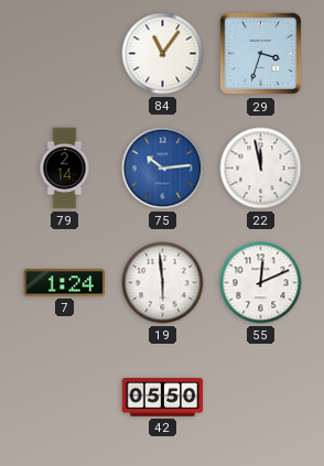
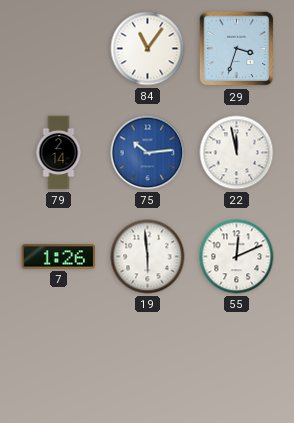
7: 1:24 -> 1:26
42: 05:50 -> none
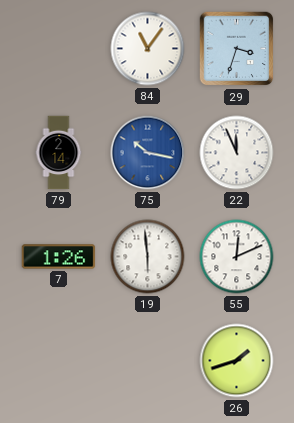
75: 10:14 -> 10:17
22: 11:58 -> 11:56
26: none -> 1:42
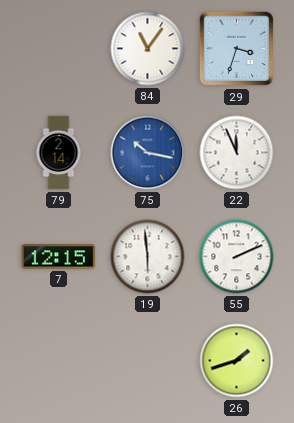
7: 1:26 -> 12:15
55: 12:11 -> 2:11
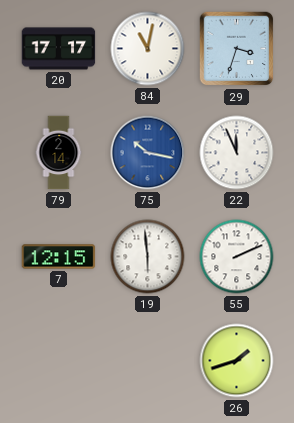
20: none -> 17:17
84: 11:06 -> 11:02
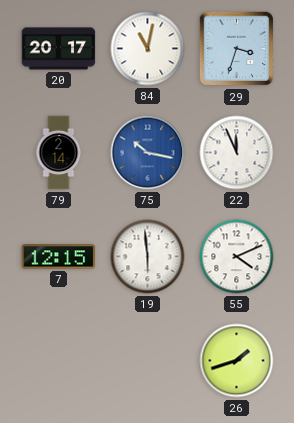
20: 17:17 -> 20:17
55: 2:11 -> 4:11
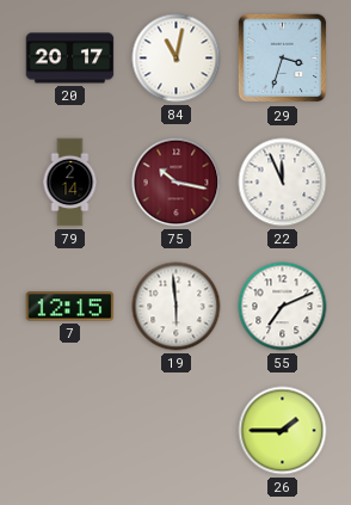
75 dial: blue -> burgundy
55: 4:11 -> 7:11
26: 1:42 -> 1:45
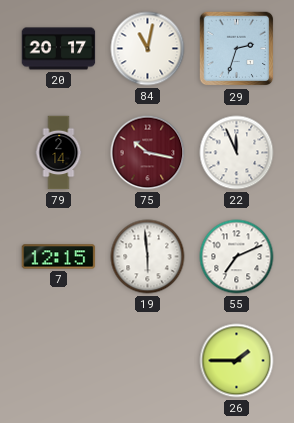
29: 3:33 -> 2:33
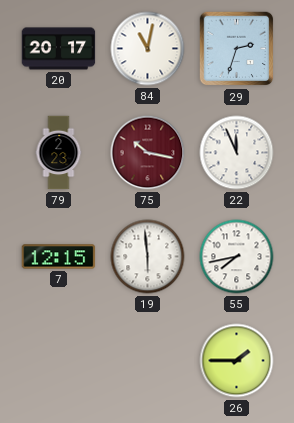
79: 2:14 -> 2:23
55: 7:11 -> 7:43
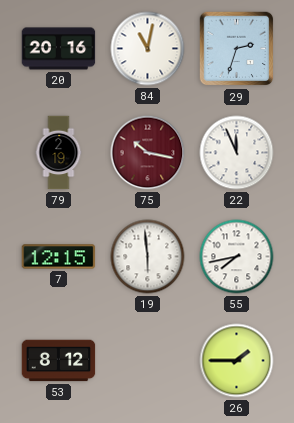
20: 20:17 -> 20:16
79: 2:23 -> 2:19
53: none -> 8:12
